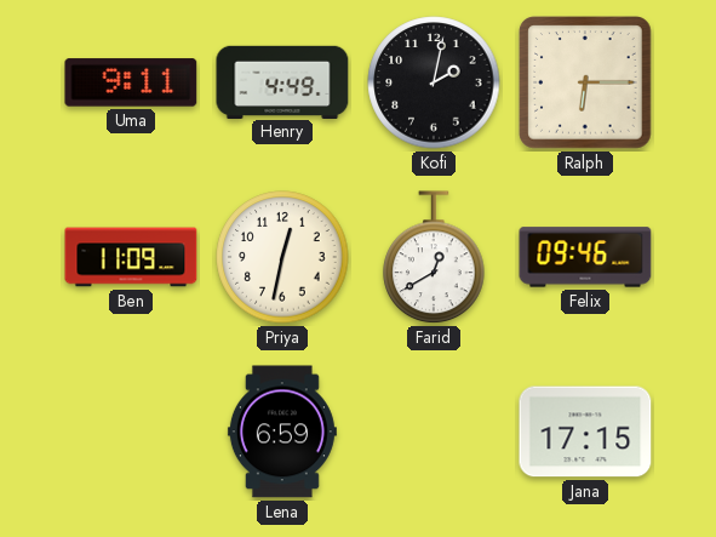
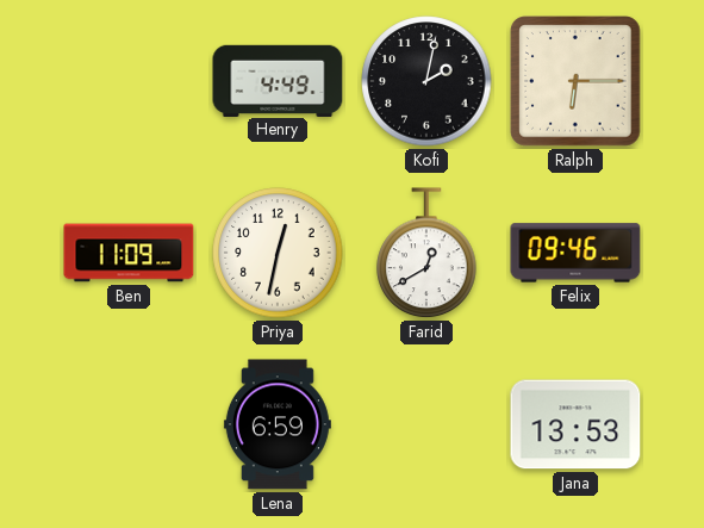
Uma: 9:11 -> none
Jana: 17:15 -> 13:53
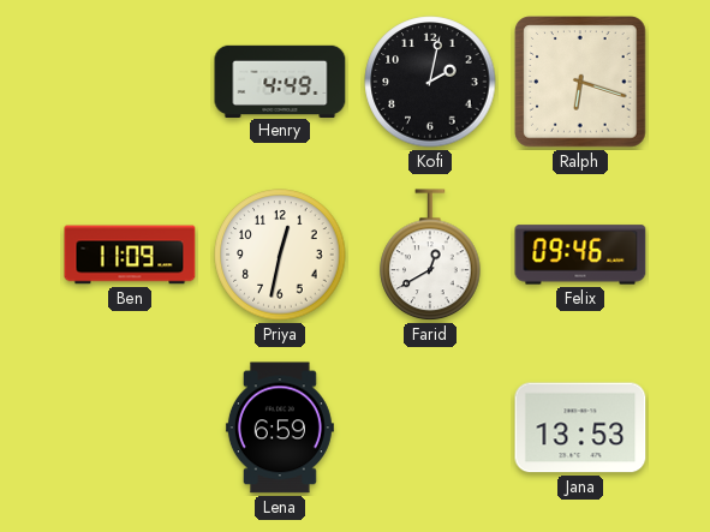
Ralph: 6:15 -> 6:18
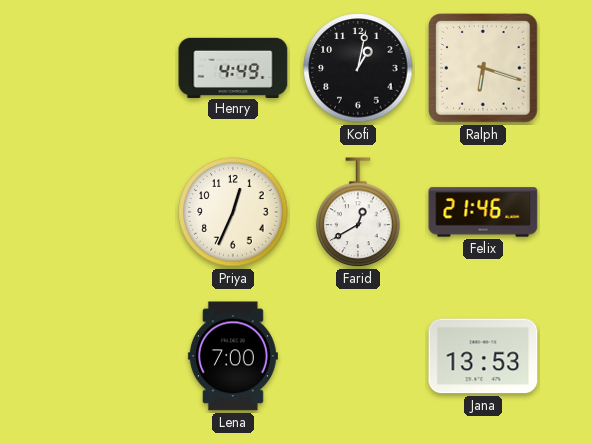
Kofi: 2:02 -> 1:02
Ben: 11:09 -> none
Priya: 12:32 -> 12:34
Felix: 09:46 -> 21:46
Lena: 6:59 -> 7:00
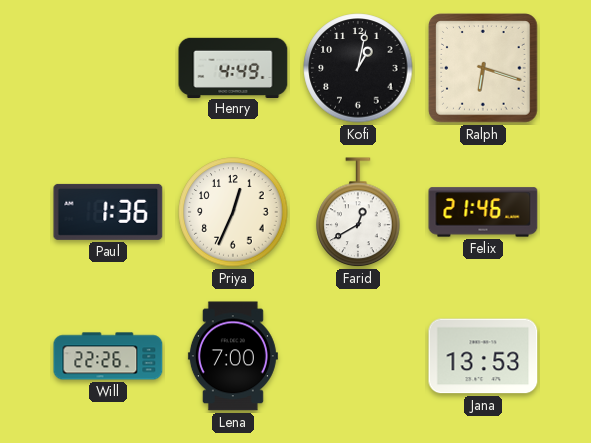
Paul: none -> 1:36
Will: none -> 22:26
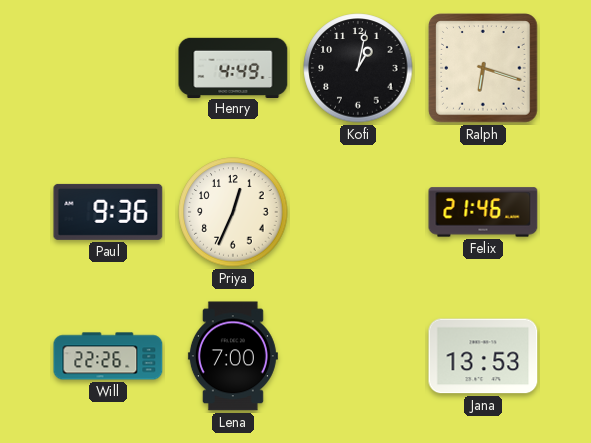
Paul: 1:36 -> 9:36
Farid: 12:40 -> none
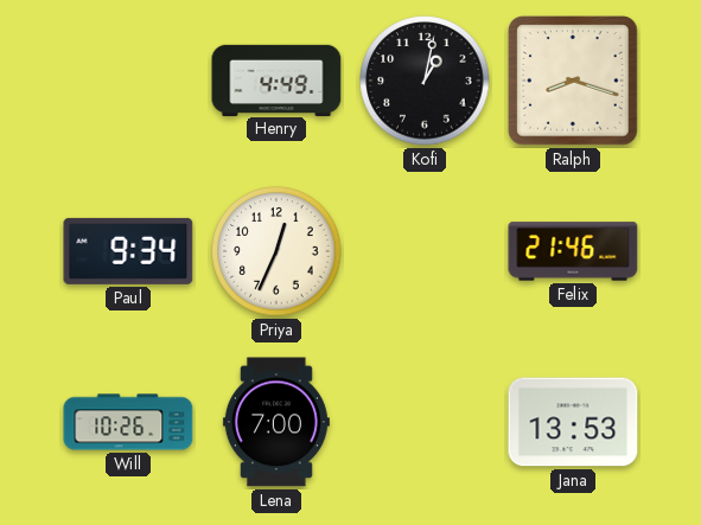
Ralph: 6:18 -> 8:18
Paul: 9:36 -> 9:34
Will: 22:26 -> 10:26
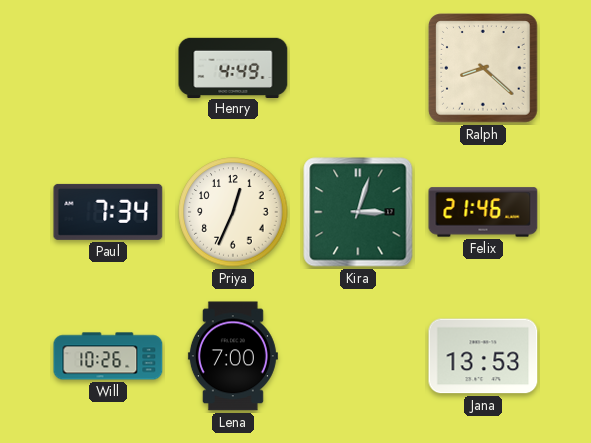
Kofi: 1:02 -> none
Ralph: 8:18 -> 8:22
Paul: 9:34 -> 7:34
Kira: none -> 3:03
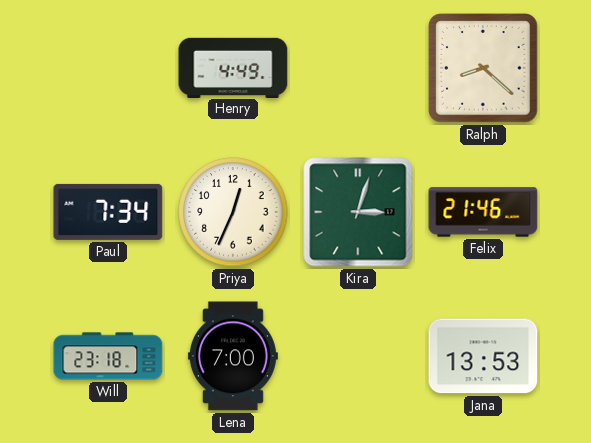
Will: 10:26 -> 23:18
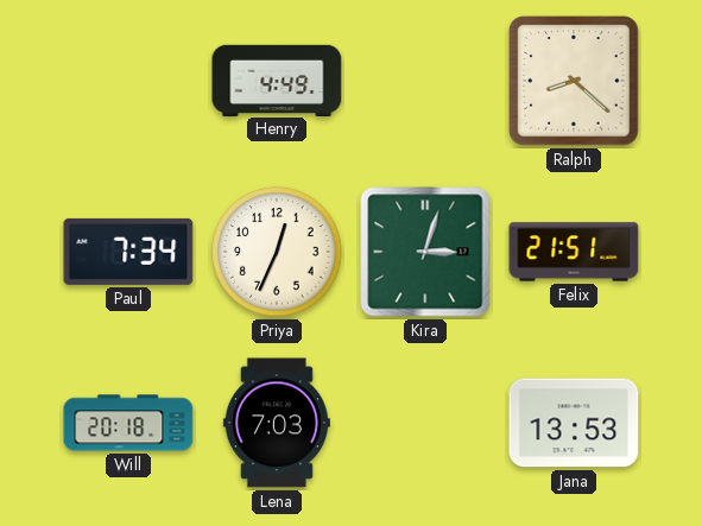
Felix: 21:46 -> 21:51
Will: 23:18 -> 20:18
Lena: 7:00 -> 7:03
